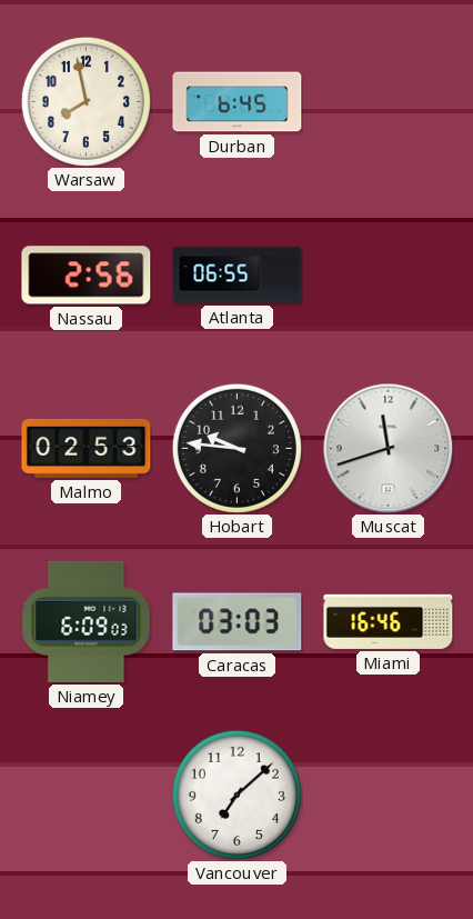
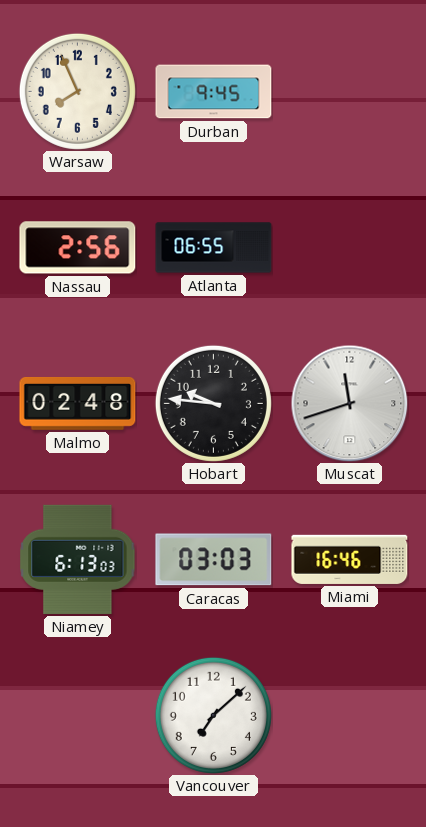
Warsaw: 7:58 -> 7:56
Durban: 6:45 -> 9:45
Malmo: 02:53 -> 02:48
Niamey: 6:09 -> 6:13
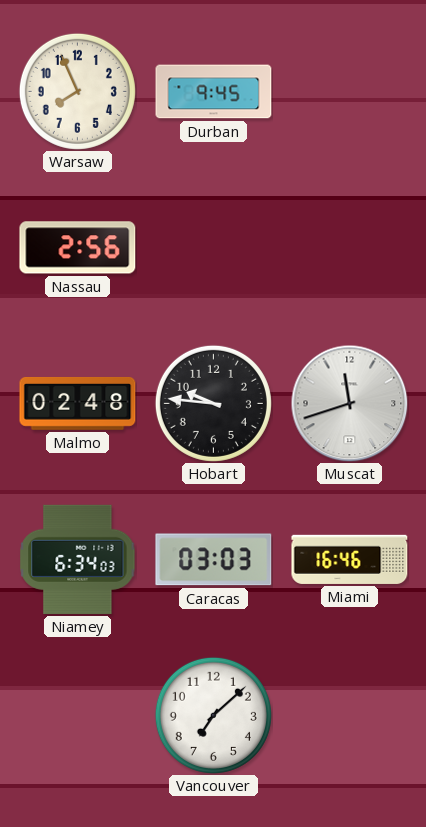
Atlanta: 06:55 -> none
Niamey: 6:13 -> 6:34
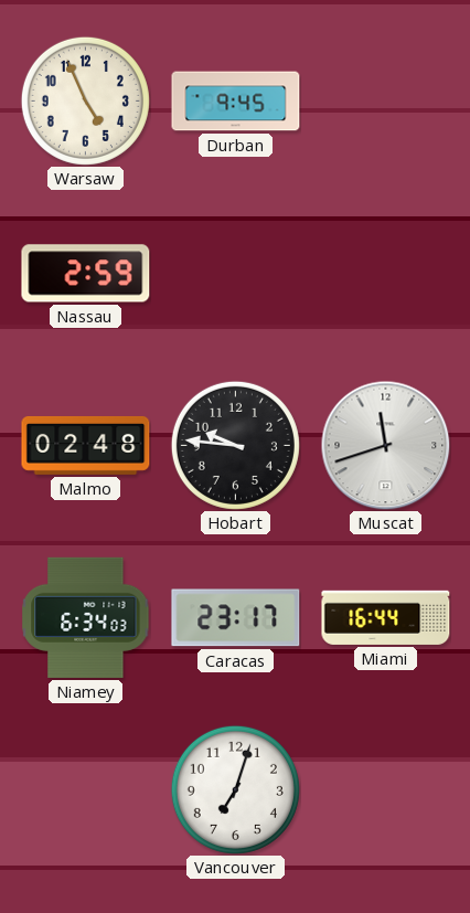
Warsaw: 7:56 -> 4:56
Nassau: 2:56 -> 2:59
Caracas: 03:03 -> 23:17
Miami: 16:46 -> 16:44
Vancouver: 7:08 -> 7:03
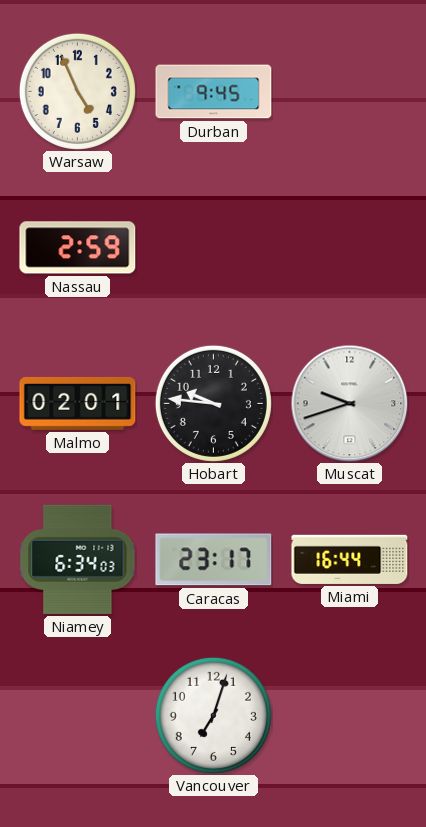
Malmo: 02:48 -> 02:01
Muscat: 11:42 -> 9:42
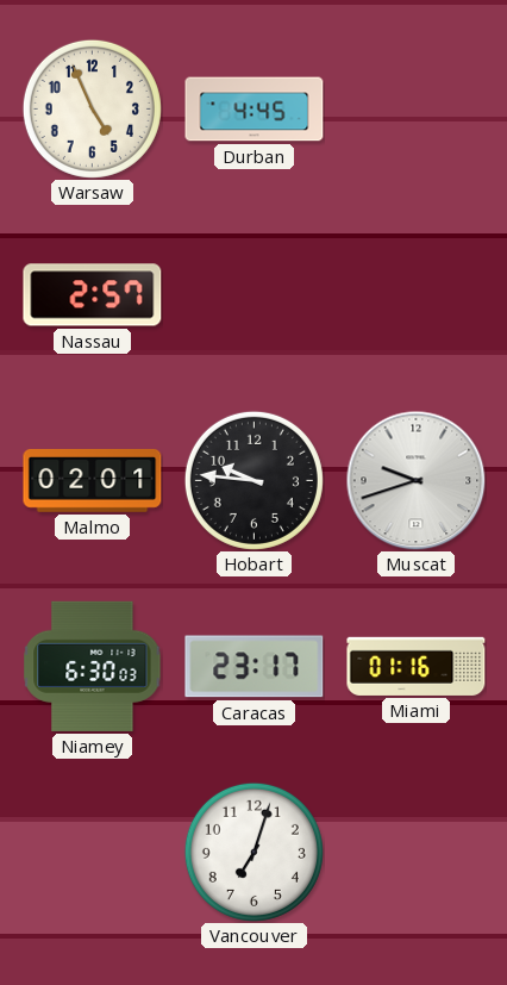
Durban: 9:45 -> 4:45
Nassau: 2:59 -> 2:57
Niamey: 6:34 -> 6:30
Miami: 16:44 -> 01:16
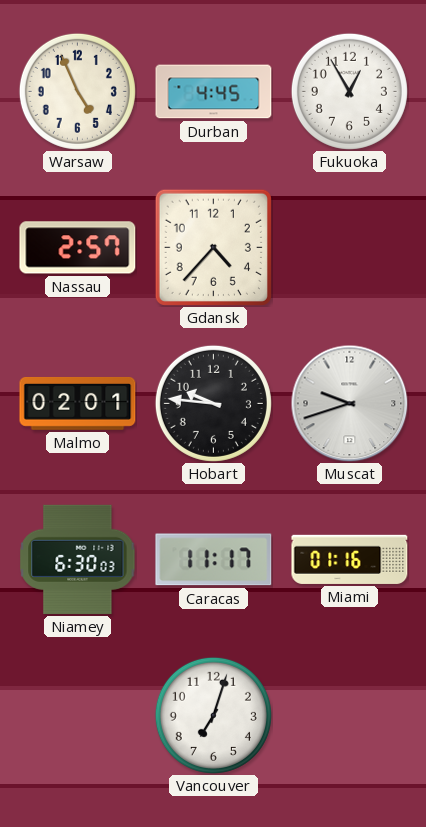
Fukuoka: none -> 12:55
Gdansk: none -> 4:37
Caracas: 23:17 -> 11:17
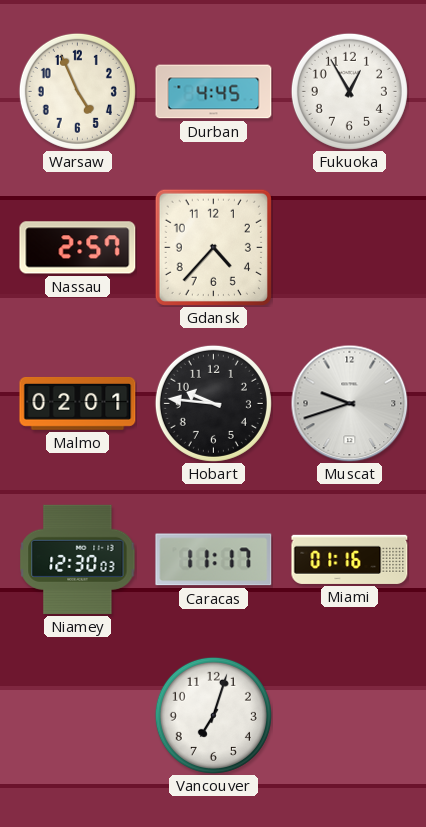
Niamey: 6:30 -> 12:30
